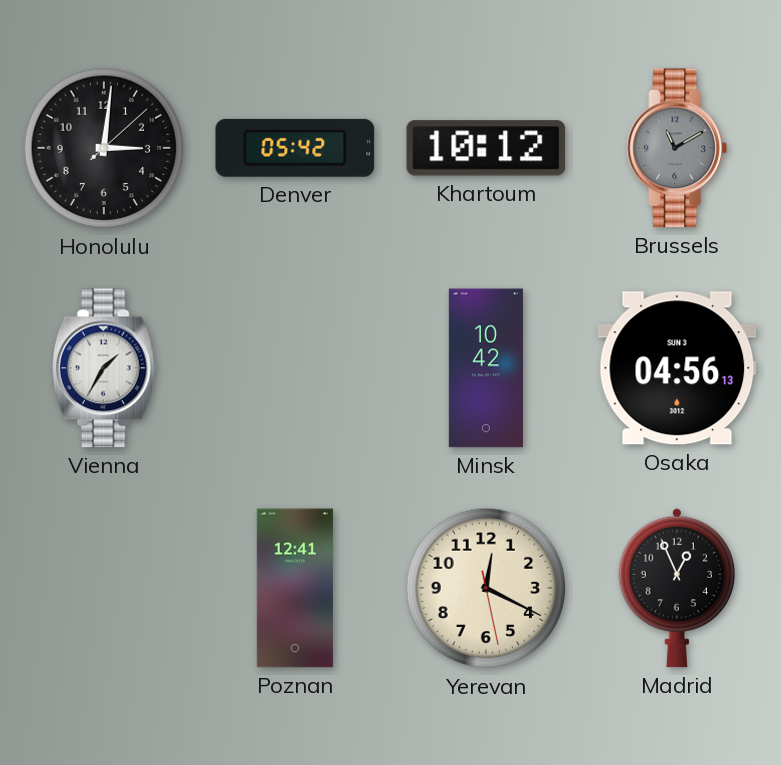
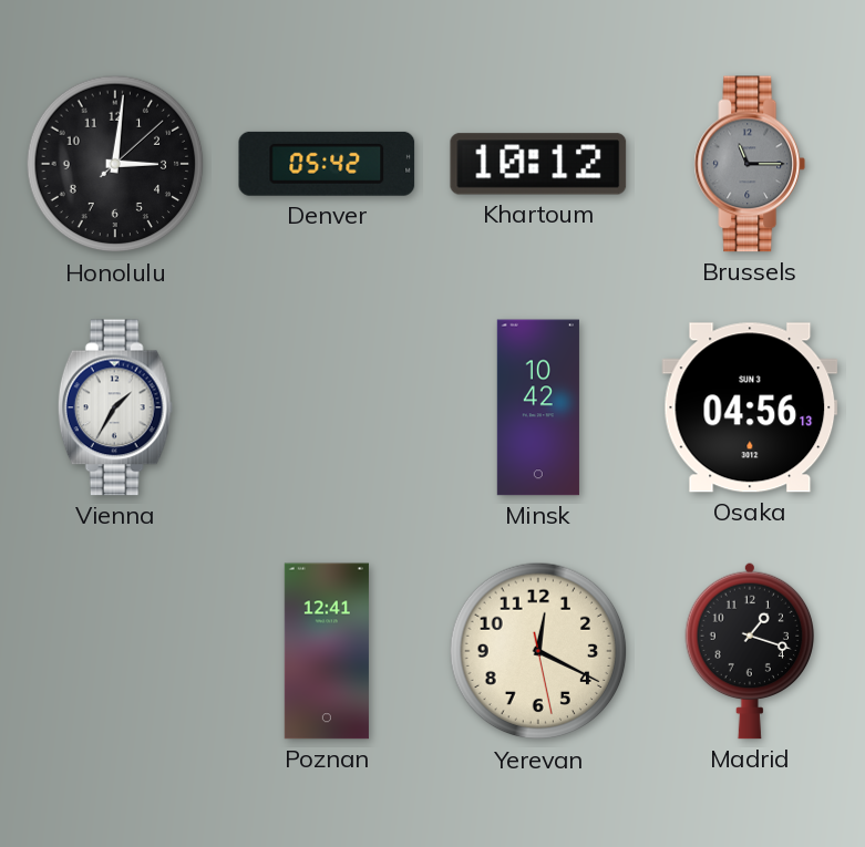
Brussels: 11:10 -> 11:15
Madrid: 12:56 -> 1:18
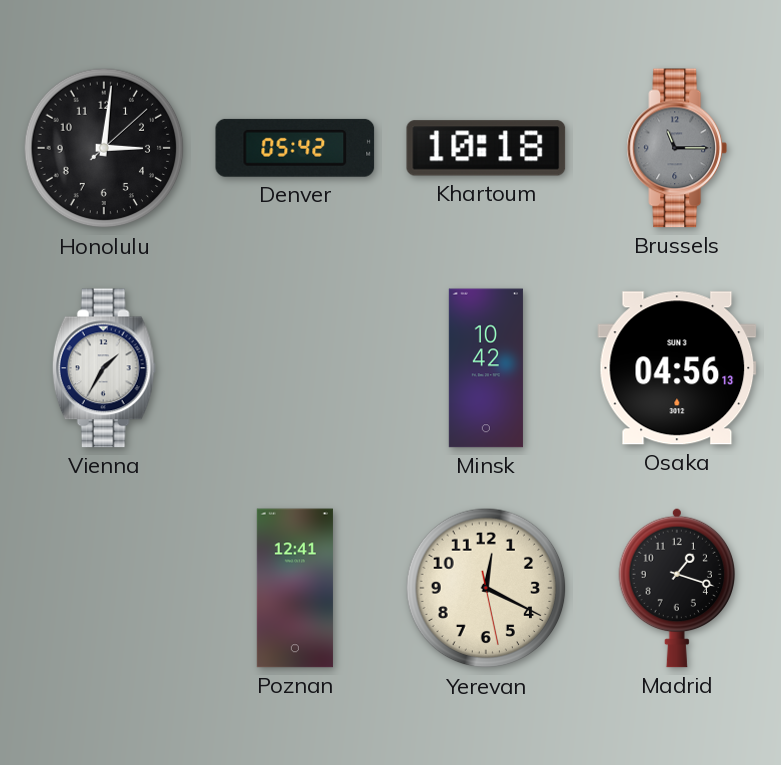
Khartoum: 10:12 -> 10:18
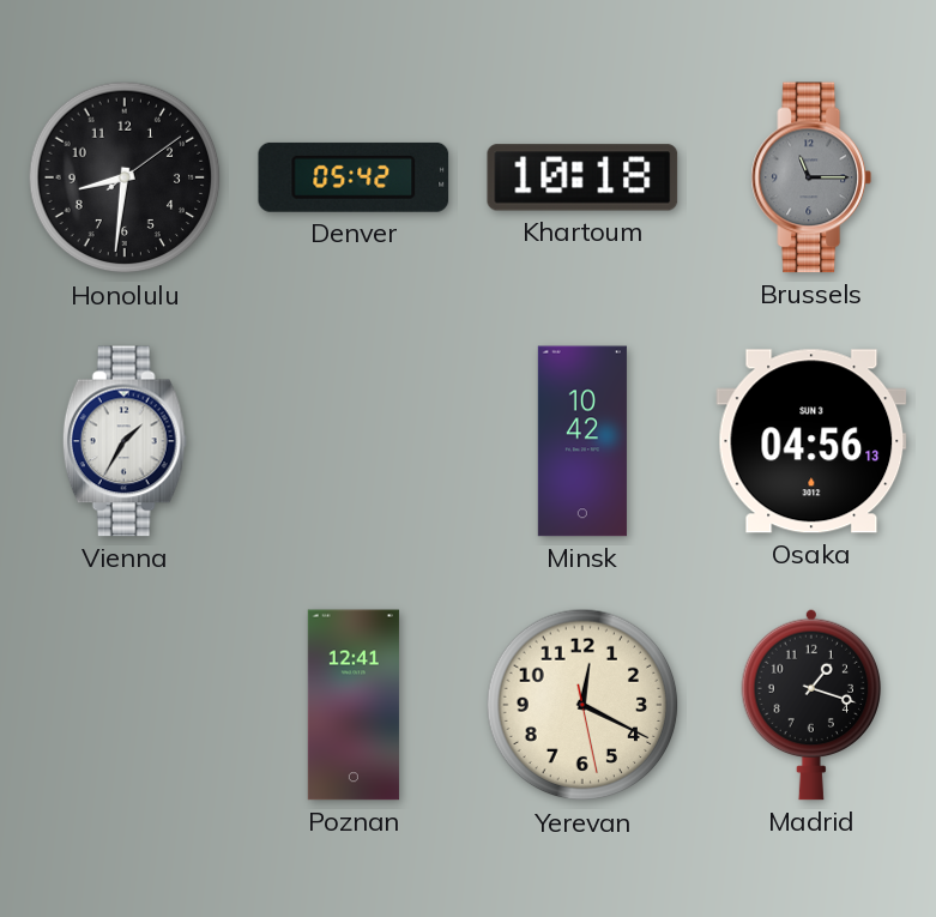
Honolulu: 3:01 -> 8:31
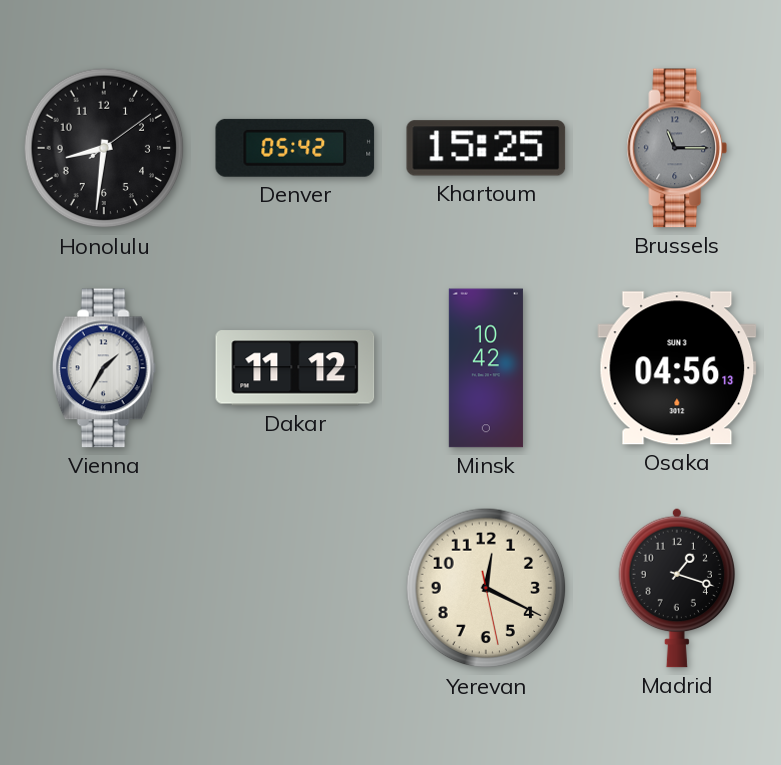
Khartoum: 10:18 -> 15:25
Dakar: none -> 11:12
Poznan: 12:41 -> none
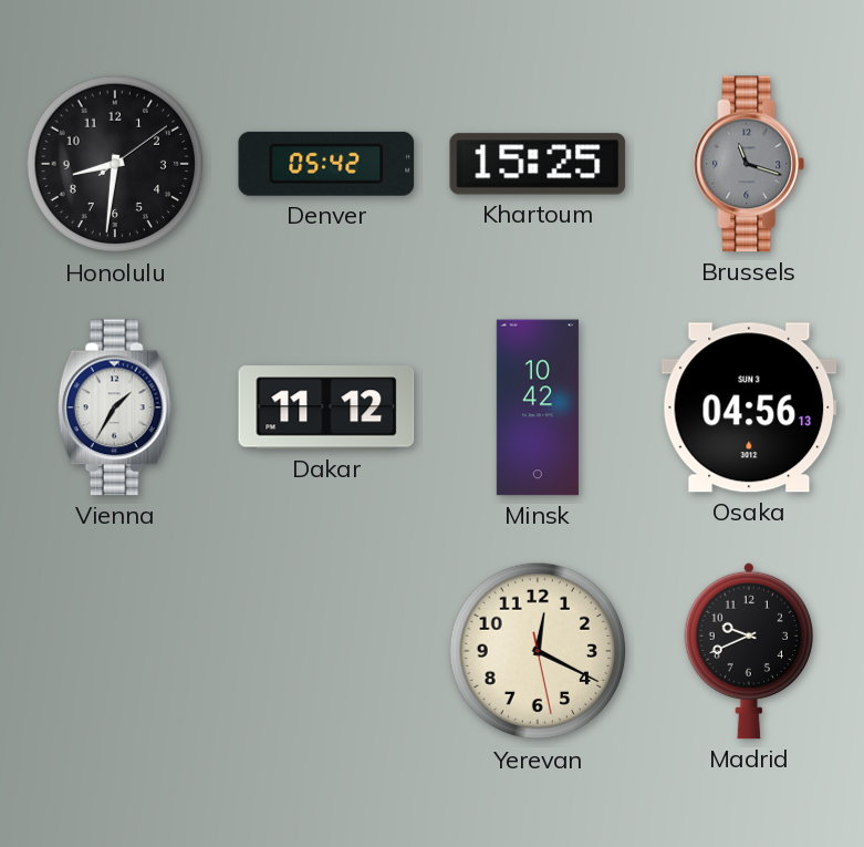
Brussels: 11:15 -> 11:18
Madrid: 1:18 -> 9:41
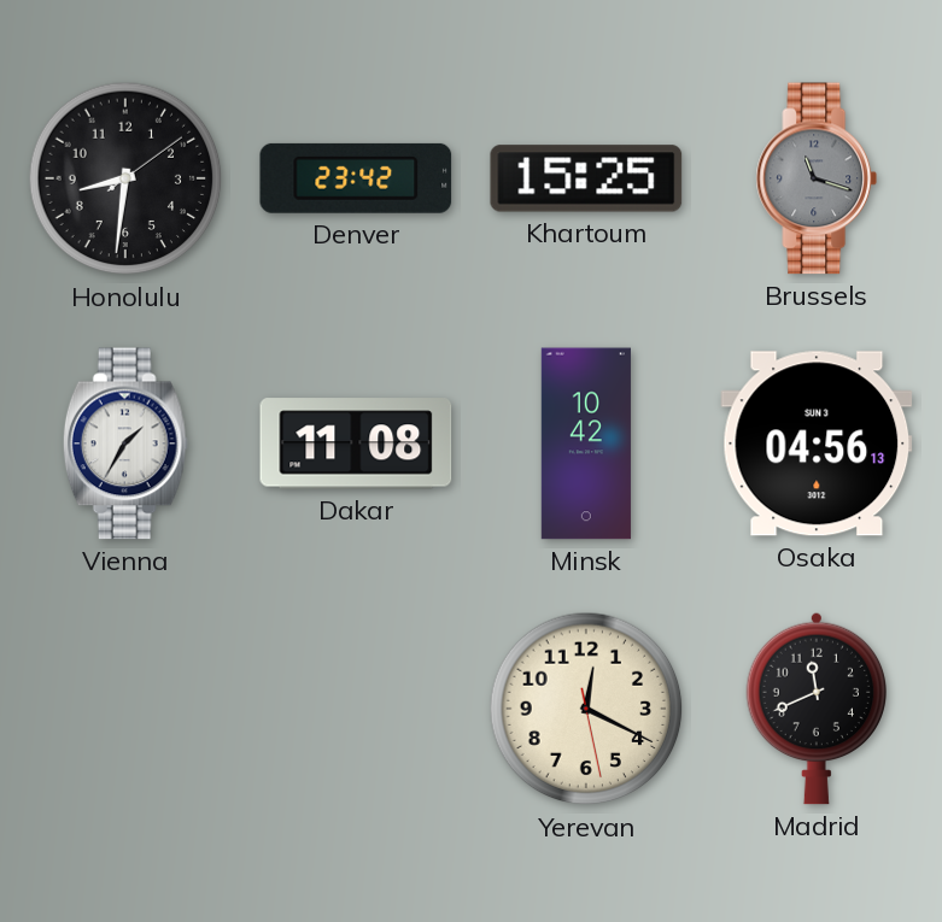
Denver: 05:42 -> 23:42
Dakar: 11:12 -> 11:08
Madrid: 9:41 -> 11:41
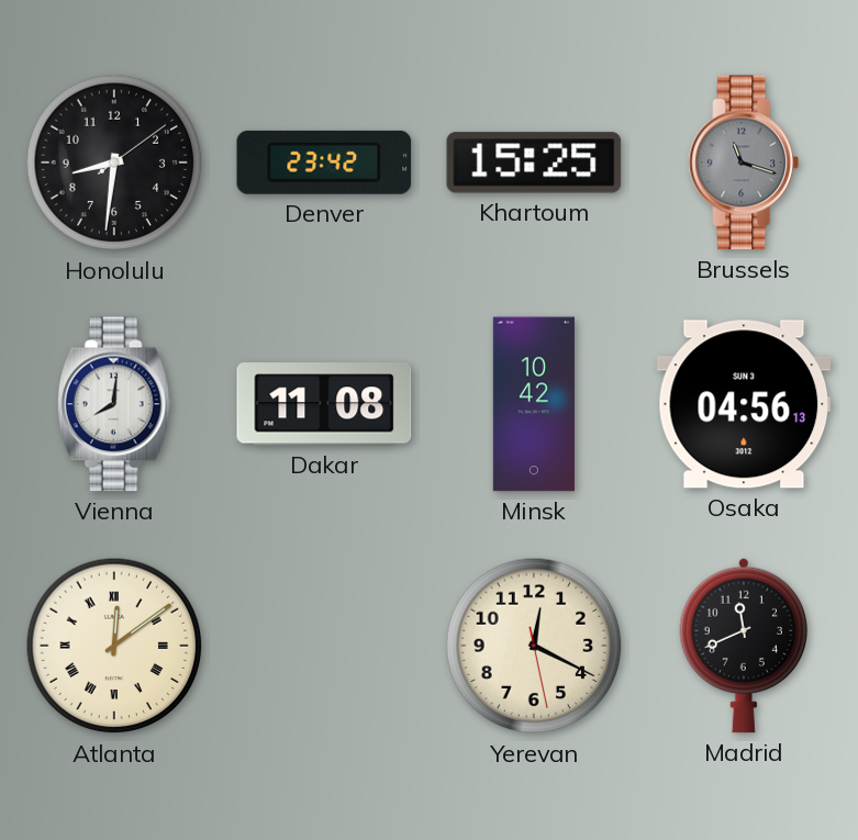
Vienna: 1:35 -> 8:01
Atlanta: none -> 12:09
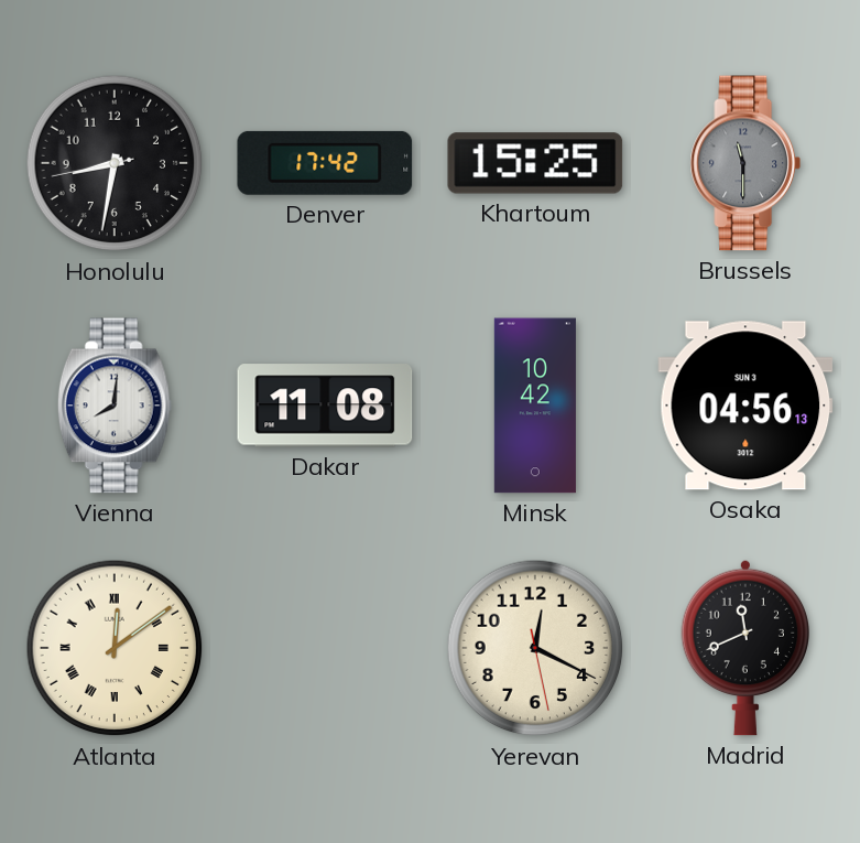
Honolulu: 8:31:09 -> 8:31:43
Denver: 23:42 -> 17:42
Brussels: 11:18 -> 11:30
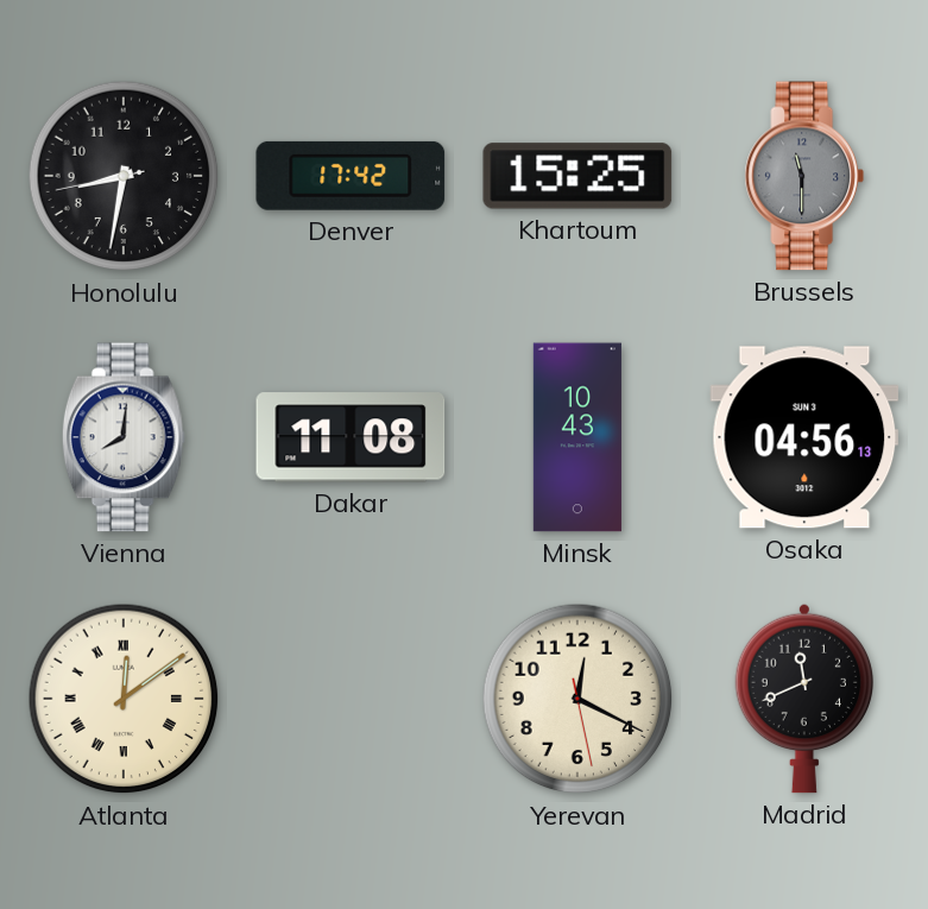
Minsk: 10:42 -> 10:43
